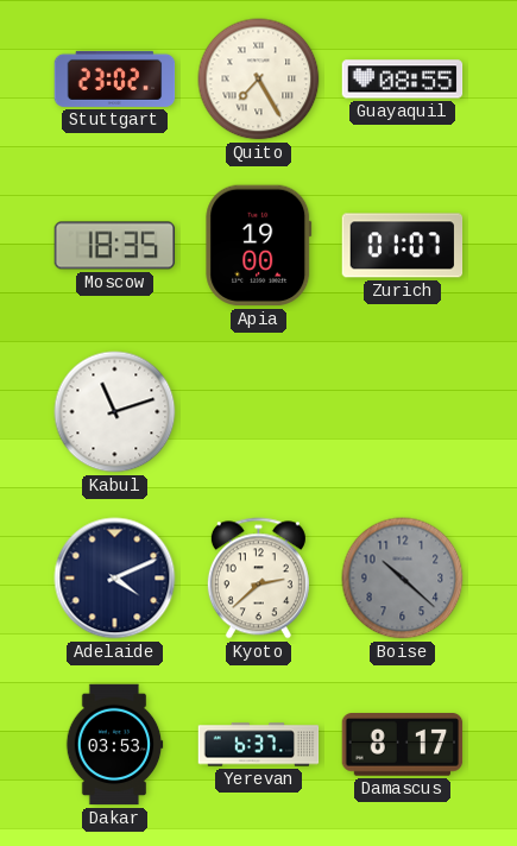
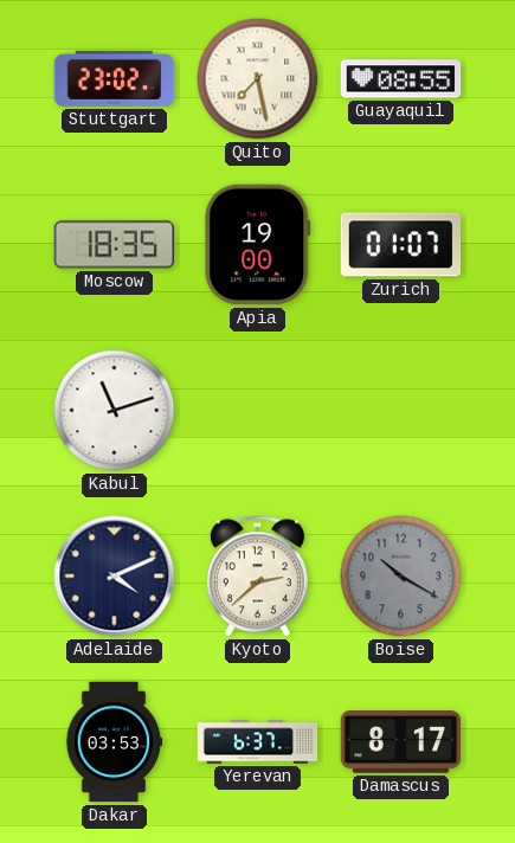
Quito: 7:25 -> 7:28
Boise: 10:22 -> 10:20
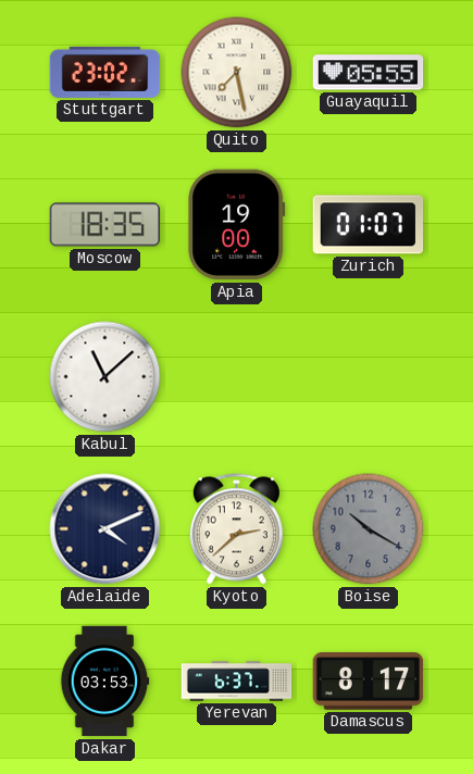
Guayaquil: 08:55 -> 05:55
Kabul: 11:12 -> 11:08
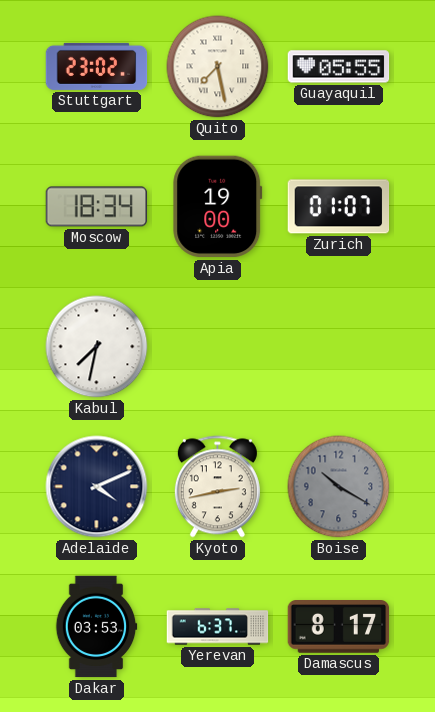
Moscow: 18:35 -> 18:34
Kabul: 11:08 -> 7:32
Kyoto: 2:38 -> 2:43
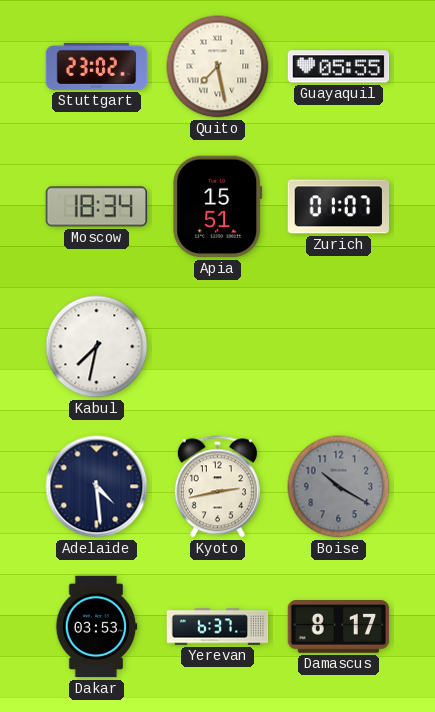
Apia: 19:00 -> 15:51
Adelaide: 4:11 -> 4:29
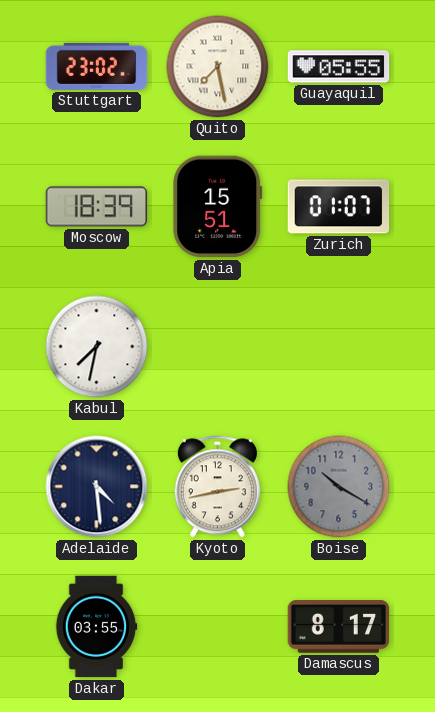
Moscow: 18:34 -> 18:39
Dakar: 03:53 -> 03:55
Yerevan: 6:37 -> none
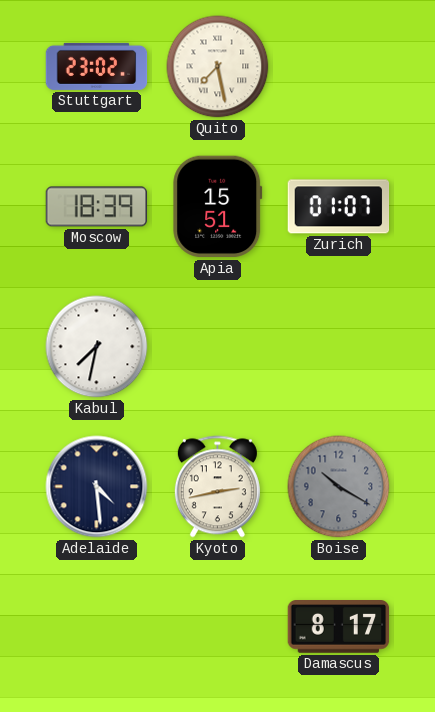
Guayaquil: 05:55 -> none
Dakar: 03:55 -> none
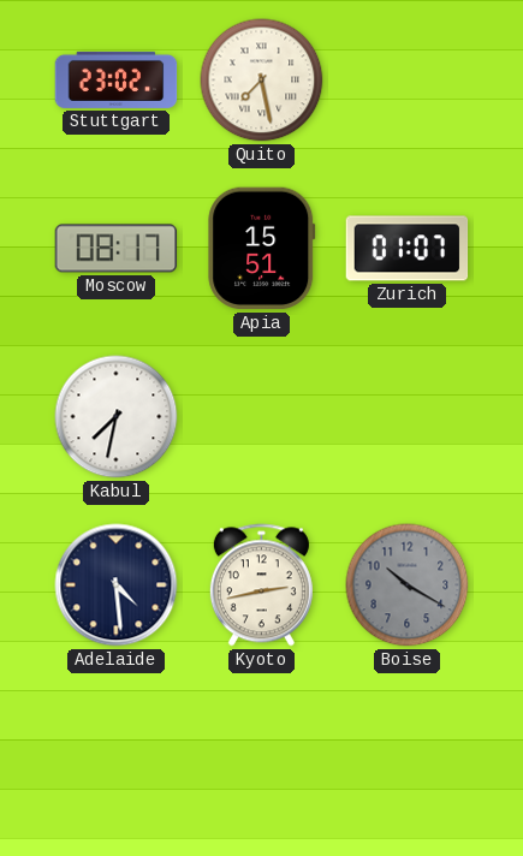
Moscow: 18:39 -> 08:17
Damascus: 8:17 -> none
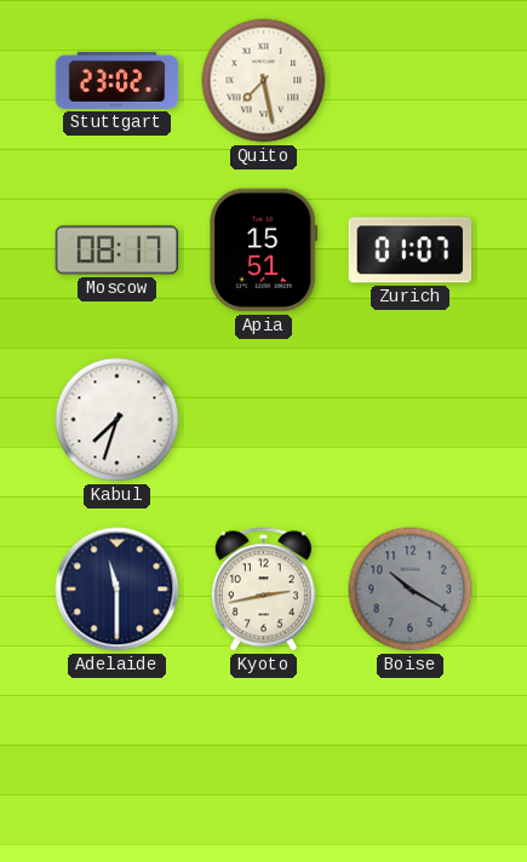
Kabul: 7:32 -> 7:33
Adelaide: 4:29 -> 11:30
